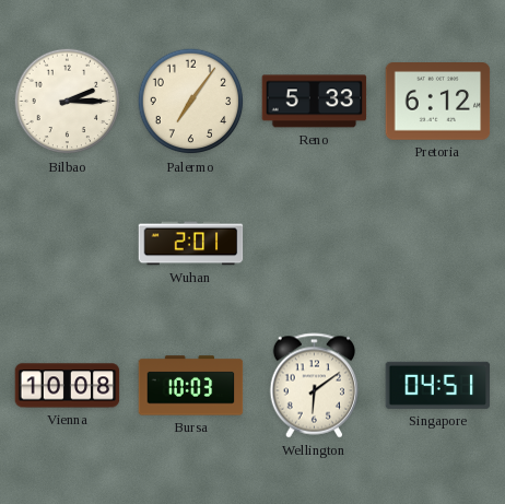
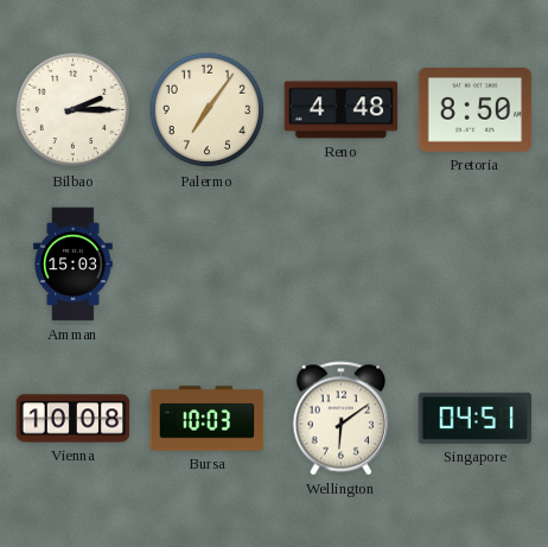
Reno: 5:33 -> 4:48
Pretoria: 6:12 -> 8:50
Amman: none -> 15:03
Wuhan: 2:01 -> none
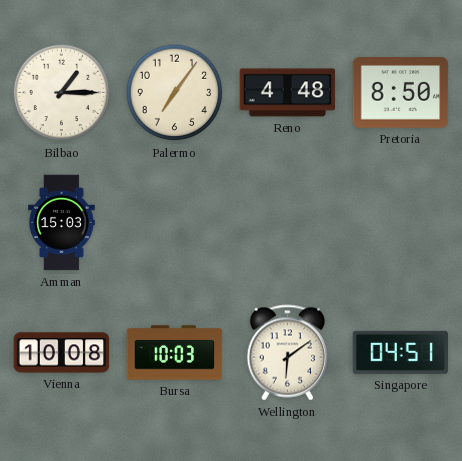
Bilbao: 2:15 -> 1:15
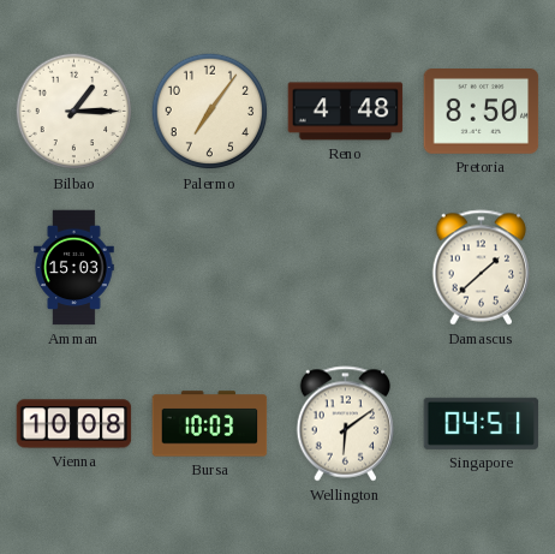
Damascus: none -> 1:38
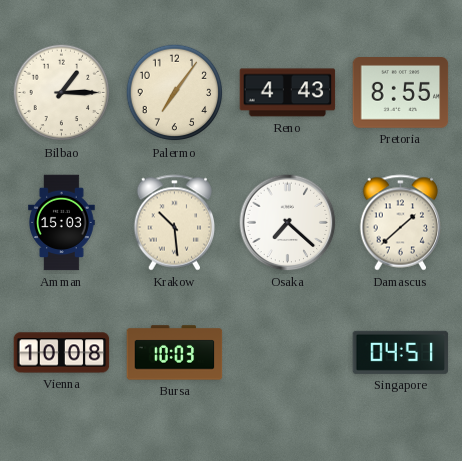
Reno: 4:48 -> 4:43
Pretoria: 8:50 -> 8:55
Krakow: none -> 10:29
Osaka: none -> 7:22
Wellington: 6:09 -> none
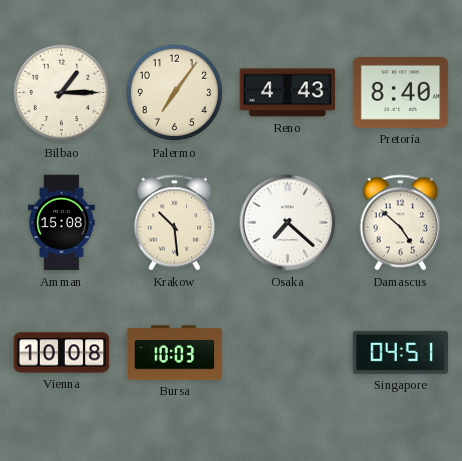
Pretoria: 8:55 -> 8:40
Amman: 15:03 -> 15:08
Damascus: 1:38 -> 4:52
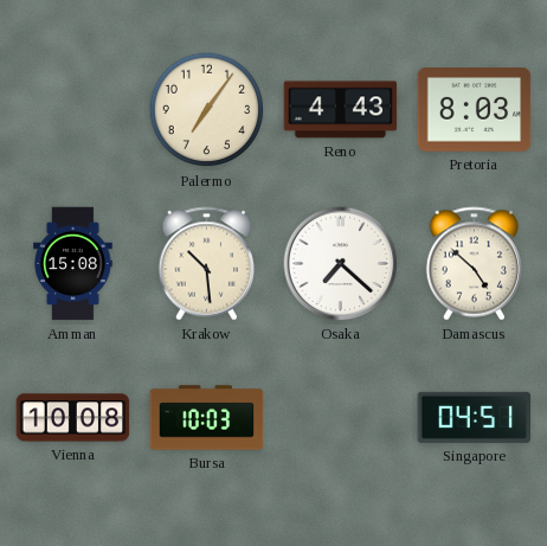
Bilbao: 1:15 -> none
Pretoria: 8:40 -> 8:03
